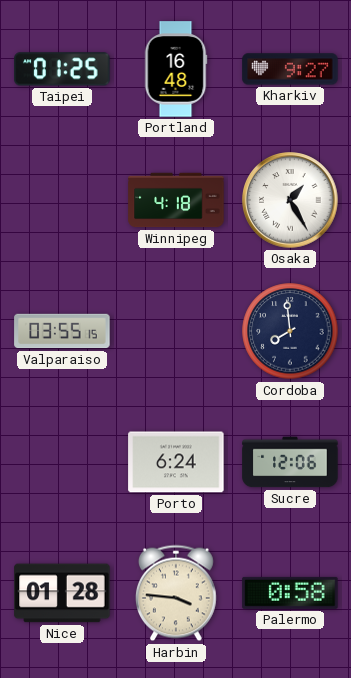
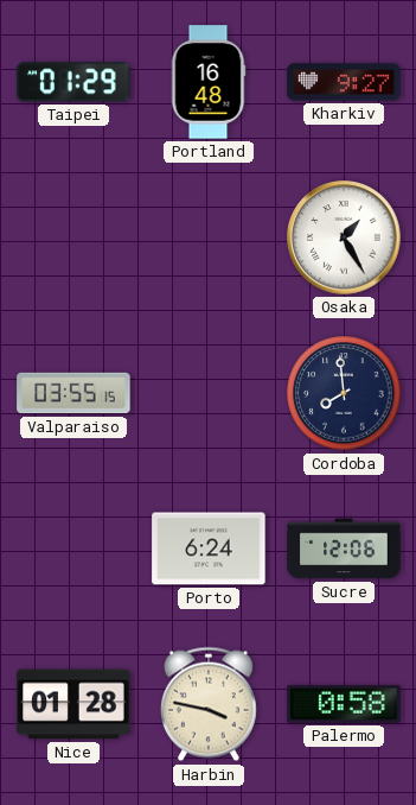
Taipei: 01:25 -> 01:29
Winnipeg: 4:18 -> none
Harbin: 3:46 -> 3:47
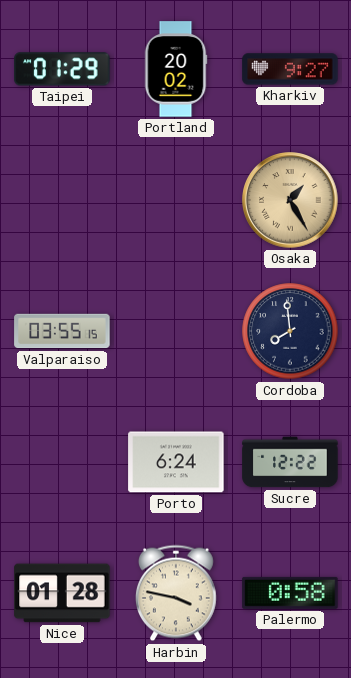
Portland: 16:48 -> 20:02
Osaka dial: white -> champagne
Sucre: 12:06 -> 12:22
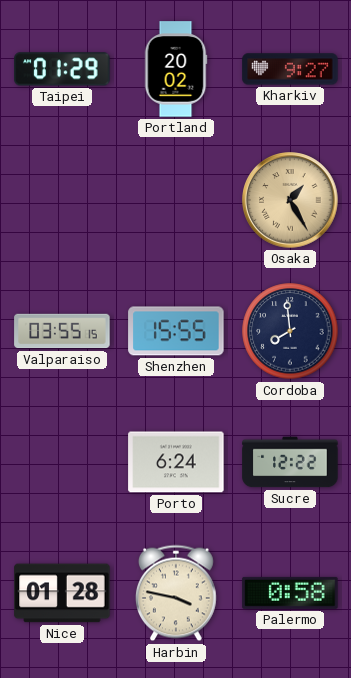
Shenzhen: none -> 15:55
